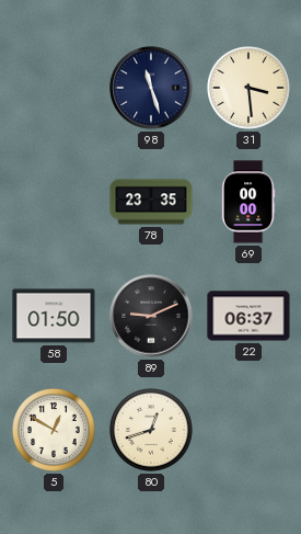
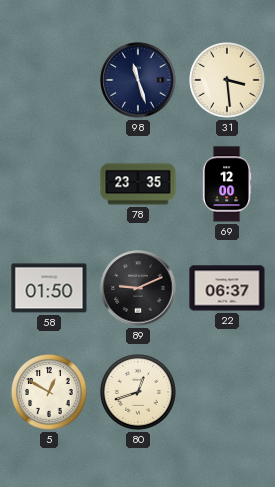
69: 00:00 -> 12:00
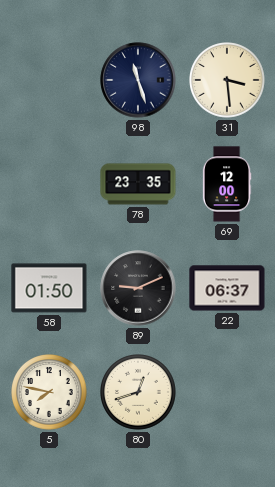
5: 12:50 -> 7:47
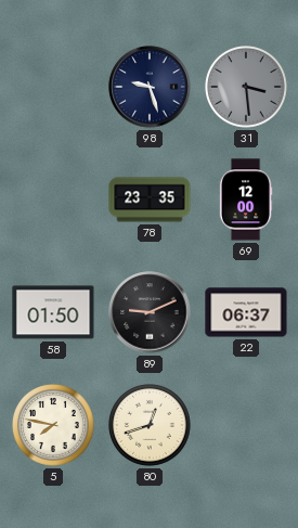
98: 11:27 -> 9:27
31 dial: cream -> grey
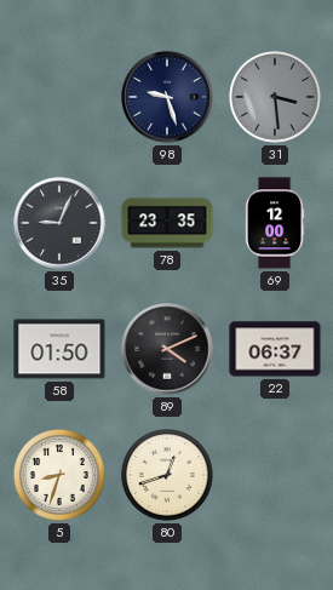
35: none -> 9:04
89: 9:11 -> 4:11
5: 7:47 -> 8:33
